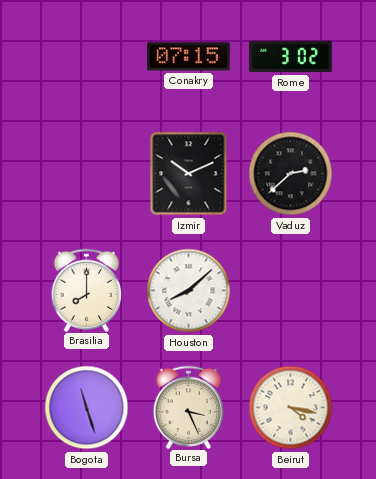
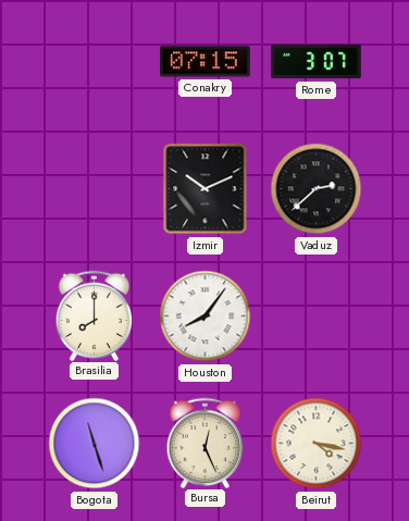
Rome: 3:02 -> 3:07
Houston: 8:08 -> 8:06
Bursa: 3:26 -> 12:26
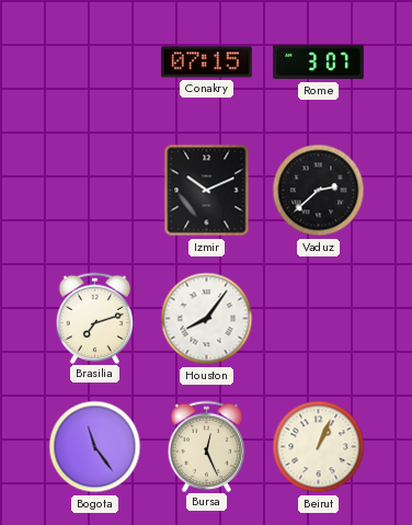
Brasilia: 8:00 -> 7:12
Bogota: 11:27 -> 11:24
Beirut: 4:17 -> 1:04
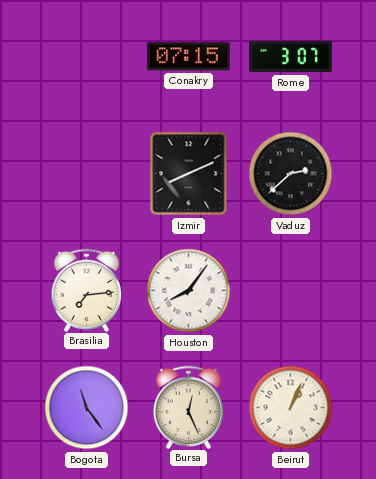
Izmir: 10:11 -> 8:11
Brasilia: 7:12 -> 7:14
